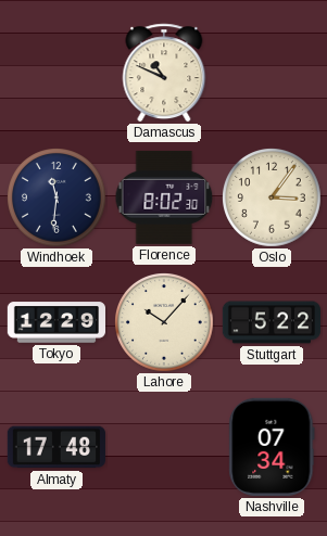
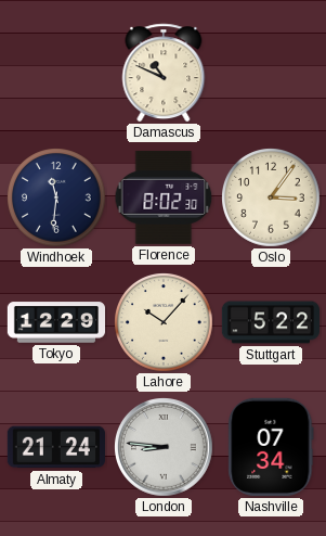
Almaty: 17:48 -> 21:24
London: none -> 8:46
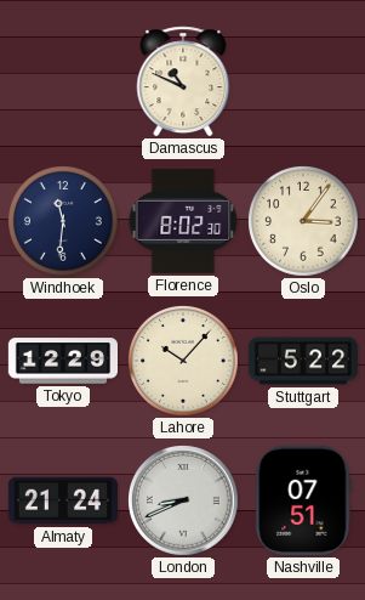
London: 8:46 -> 8:41
Nashville: 07:34 -> 07:51
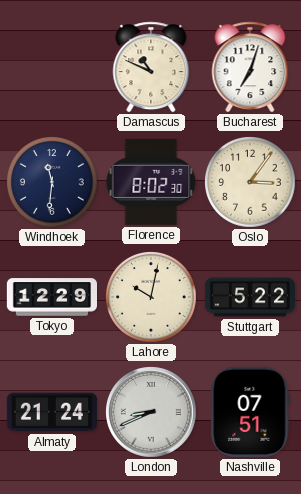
Bucharest: none -> 7:03
Lahore: 10:07 -> 10:02
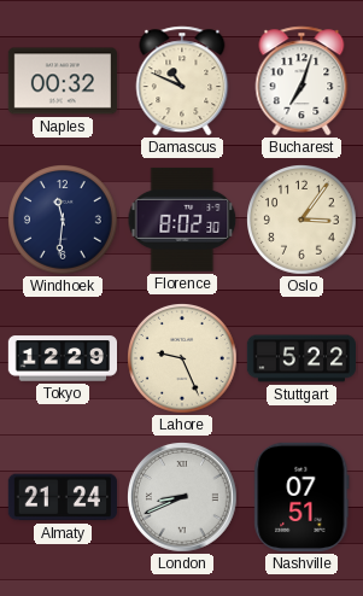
Naples: none -> 00:32
Lahore: 10:02 -> 9:26
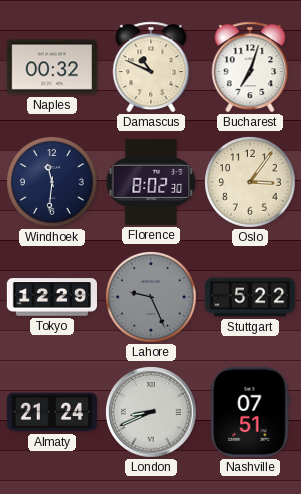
Lahore dial: cream -> grey
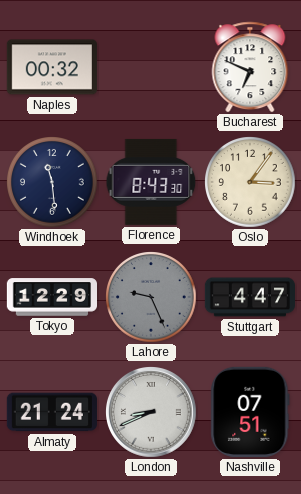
Damascus: 10:49 -> none
Bucharest: 7:03 -> 6:49
Windhoek: 11:31 -> 11:29
Florence: 8:02 -> 8:43
Stuttgart: 5:22 -> 4:47
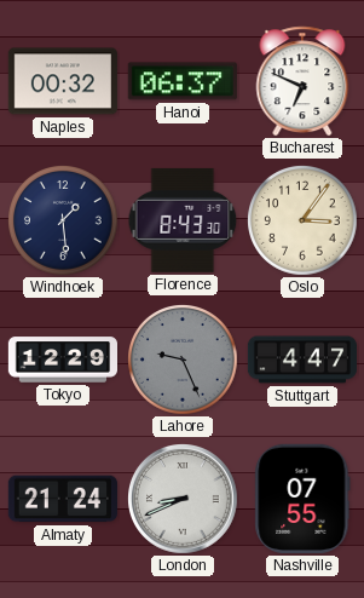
Hanoi: none -> 06:37
Windhoek: 11:29 -> 1:29
Nashville: 07:51 -> 07:55
